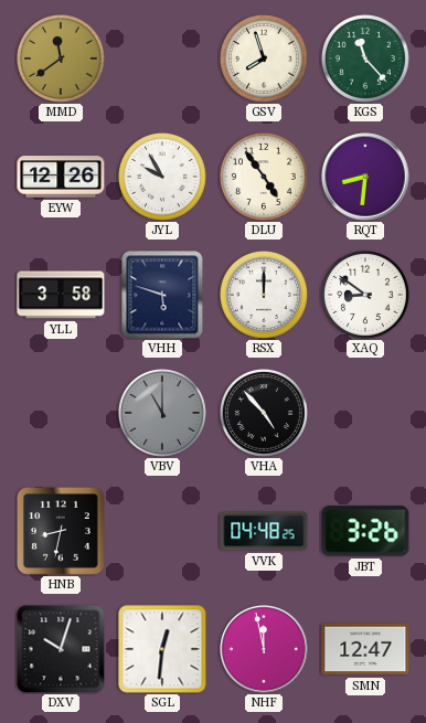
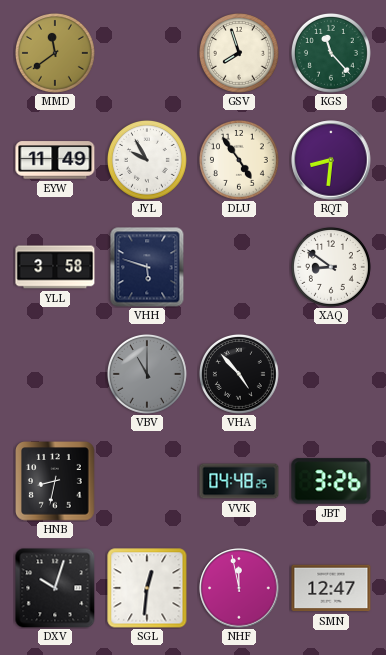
EYW: 12:26 -> 11:49
RSX: 12:00 -> none
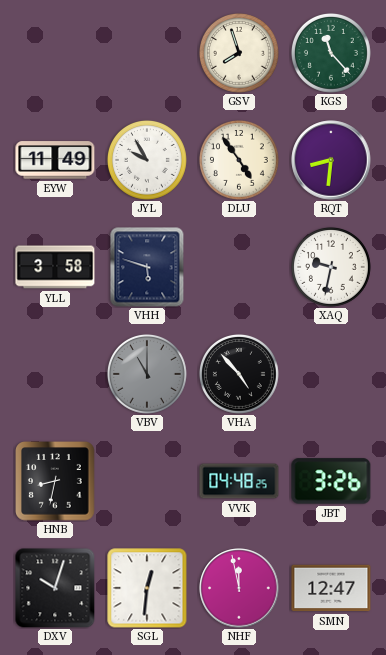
MMD: 11:39 -> none
XAQ: 8:51 -> 9:32
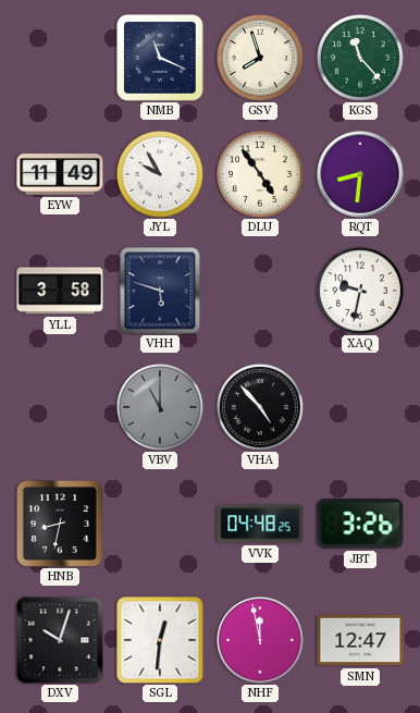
NMB: none -> 11:19
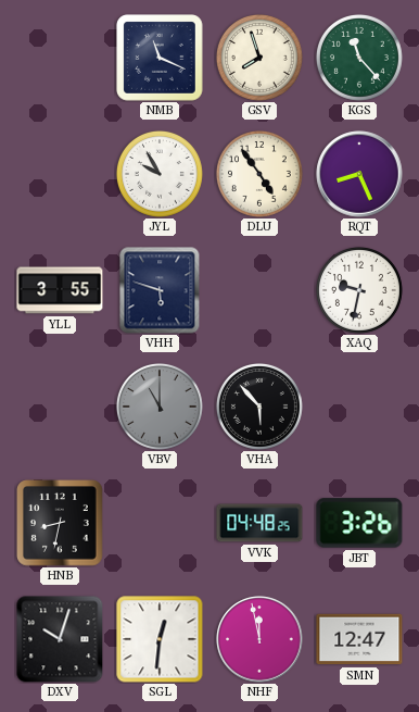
EYW: 11:49 -> none
RQT: 8:31 -> 8:26
YLL: 3:58 -> 3:55
VHA: 4:53 -> 5:53
